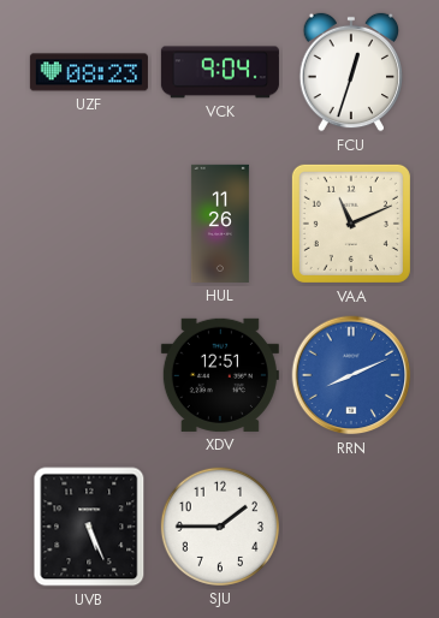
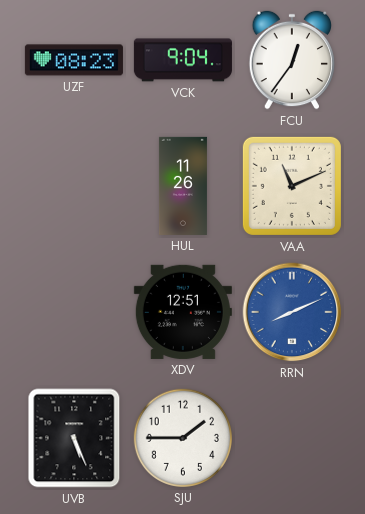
FCU: 12:33 -> 12:36
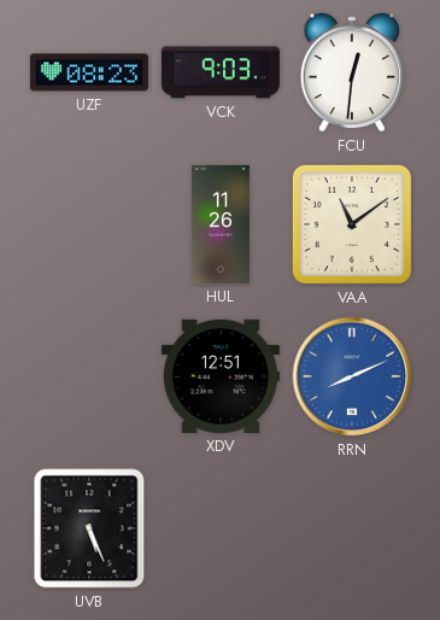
VCK: 9:04 -> 9:03
FCU: 12:36 -> 12:31
VAA: 11:11 -> 11:09
SJU: 1:45 -> none
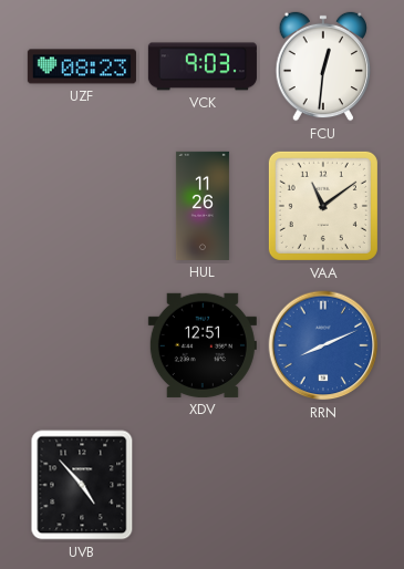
UVB: 5:26 -> 4:53
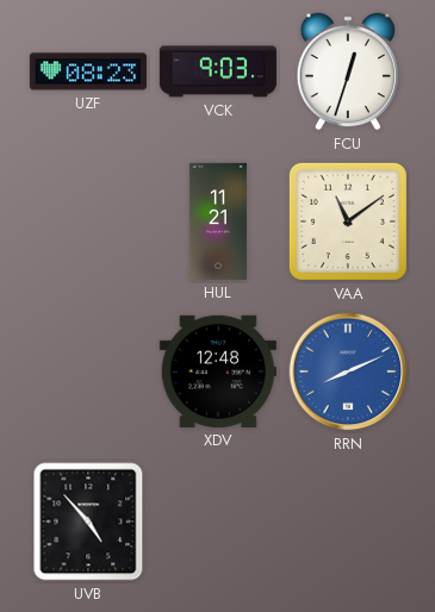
FCU: 12:31 -> 12:33
HUL: 11:26 -> 11:21
XDV: 12:51 -> 12:48
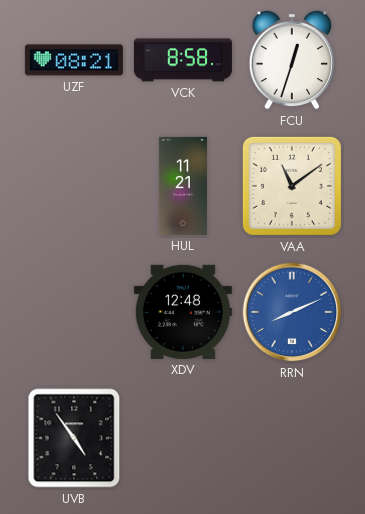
UZF: 08:23 -> 08:21
VCK: 9:03 -> 8:58
UVB: 4:53 -> 4:54
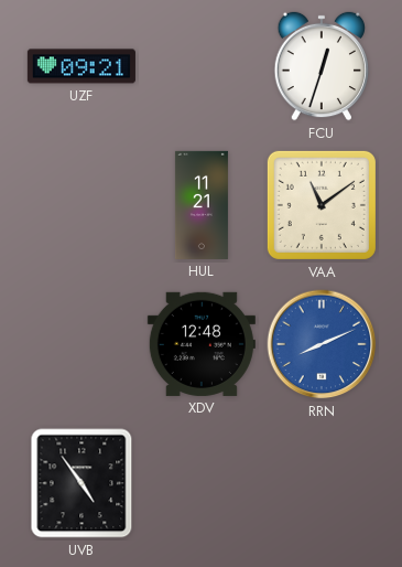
UZF: 08:21 -> 09:21
VCK: 8:58 -> none
